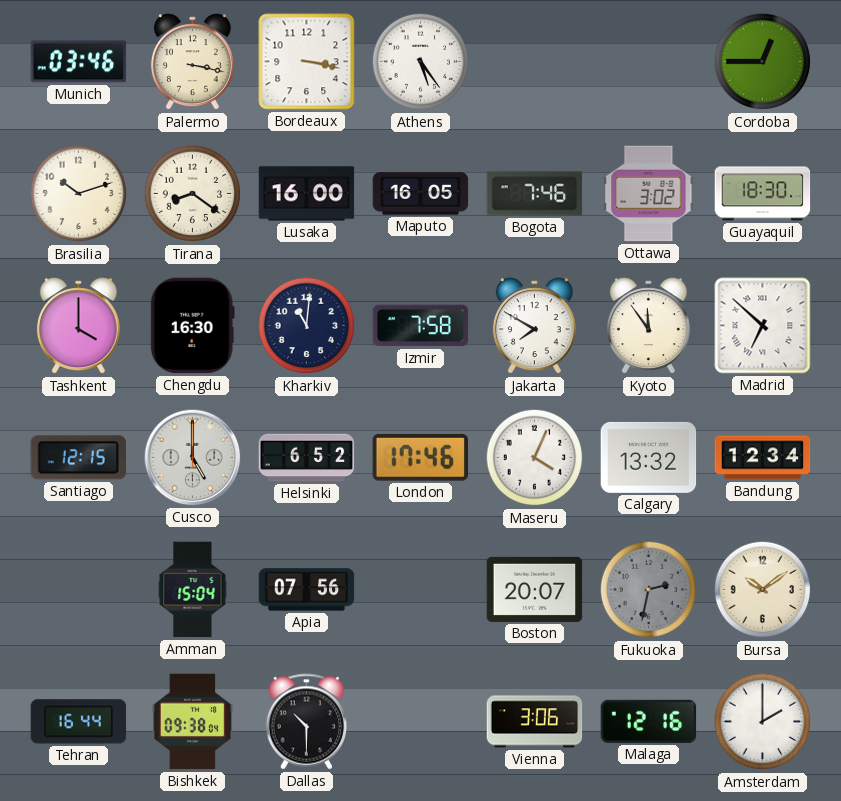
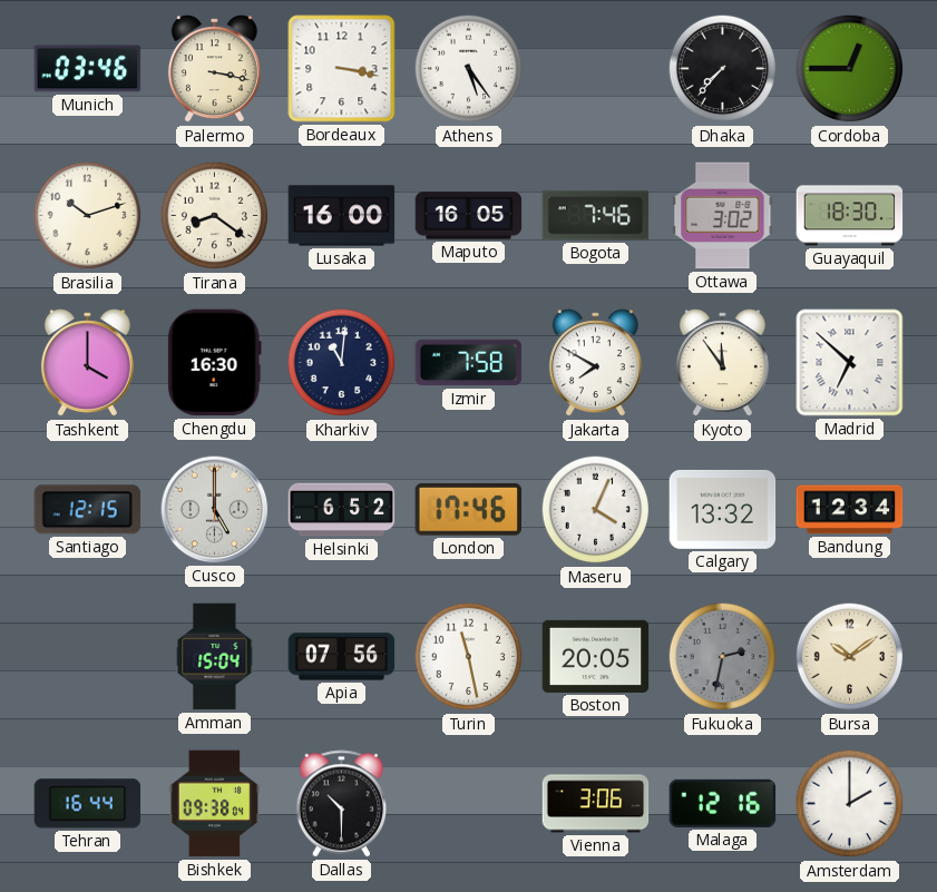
Dhaka: none -> 7:37
Turin: none -> 11:28
Boston: 20:07 -> 20:05
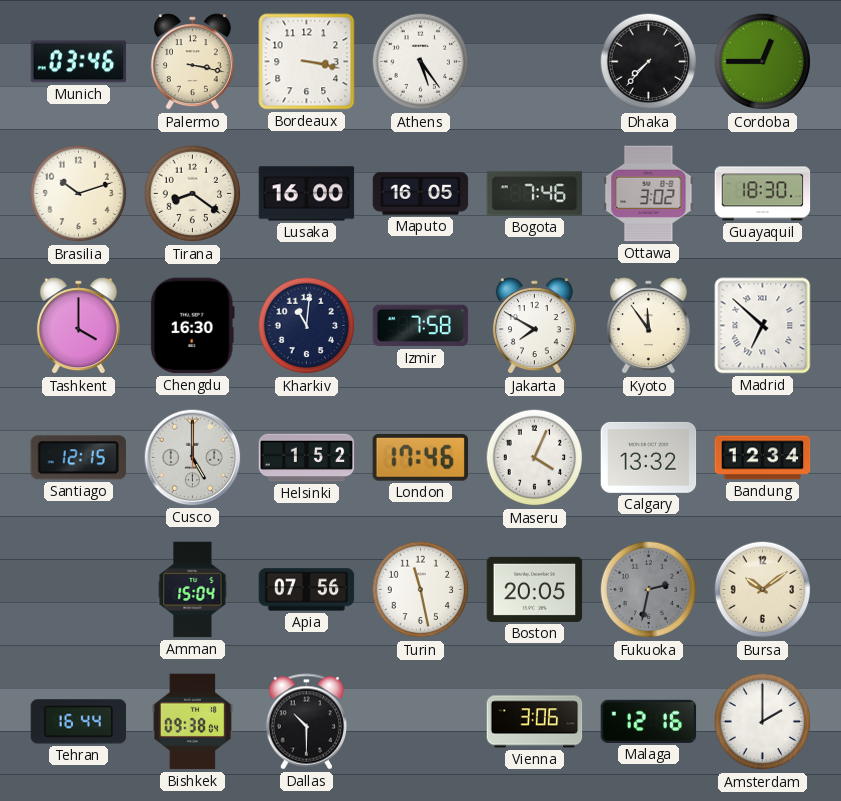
Helsinki: 6:52 -> 1:52
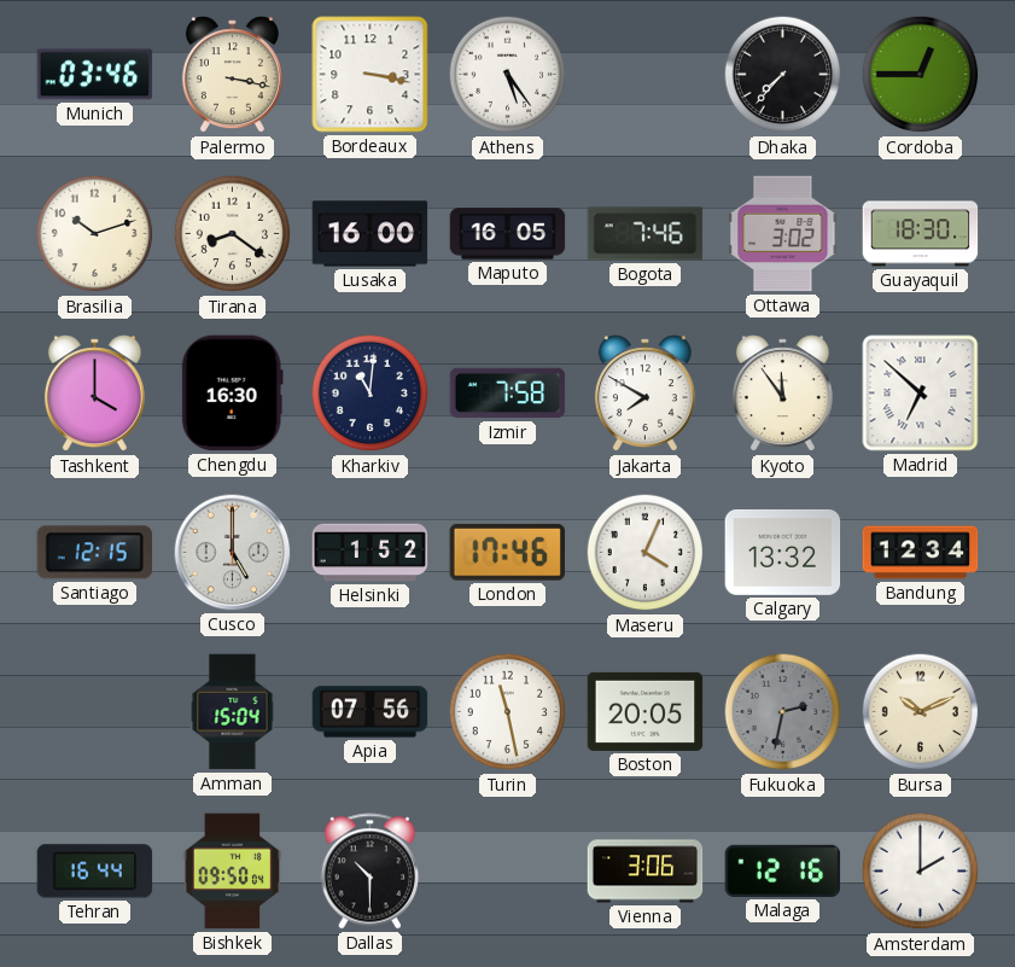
Bursa: 10:09 -> 10:11
Bishkek: 09:38 -> 09:50
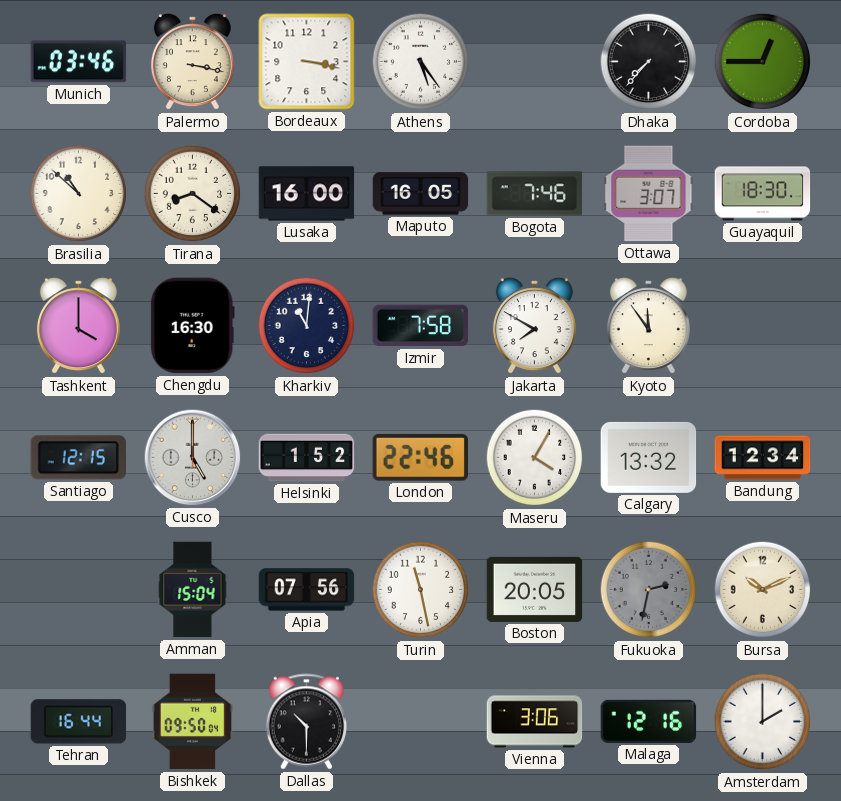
Brasilia: 10:12 -> 10:52
Ottawa: 3:02 -> 3:07
Madrid: 6:52 -> none
London: 17:46 -> 22:46
Maseru: 4:04 -> 4:05
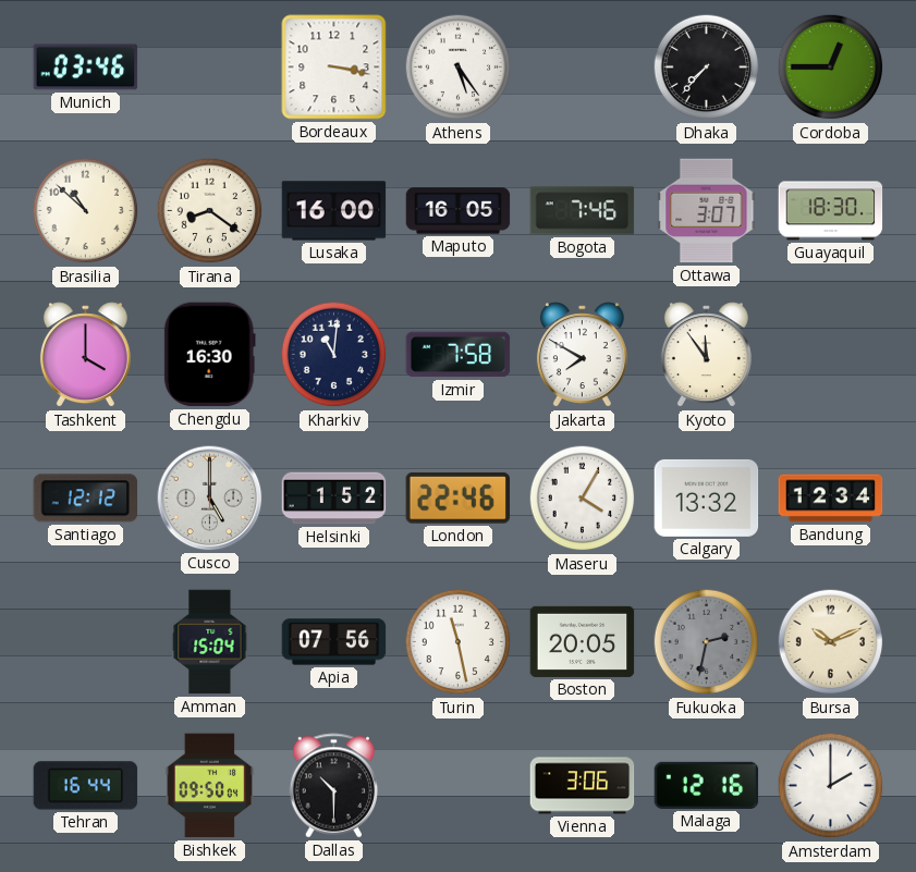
Palermo: 3:17 -> none
Santiago: 12:15 -> 12:12
